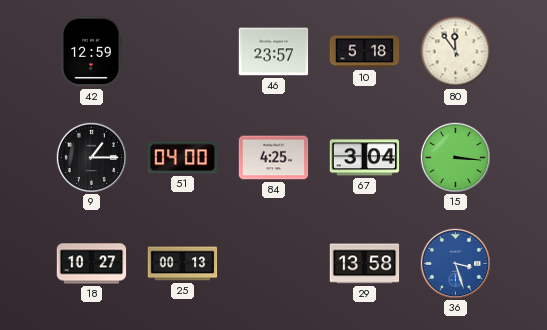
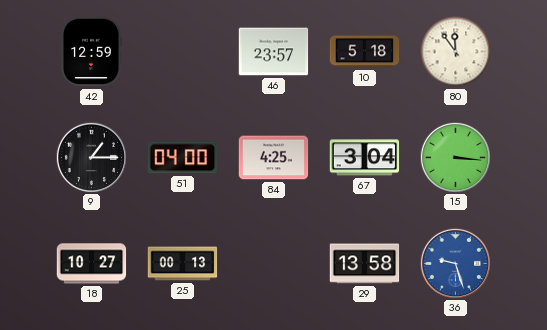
36: 3:27 -> 9:27
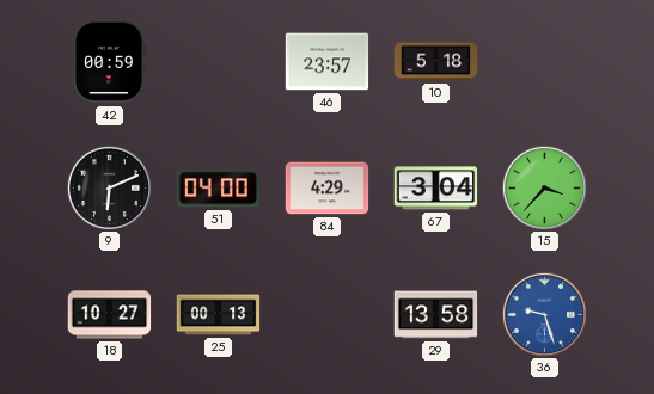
42: 12:59 -> 00:59
80: 11:54 -> none
9: 1:15 -> 6:11
84: 4:25 -> 4:29
15: 3:16 -> 3:37
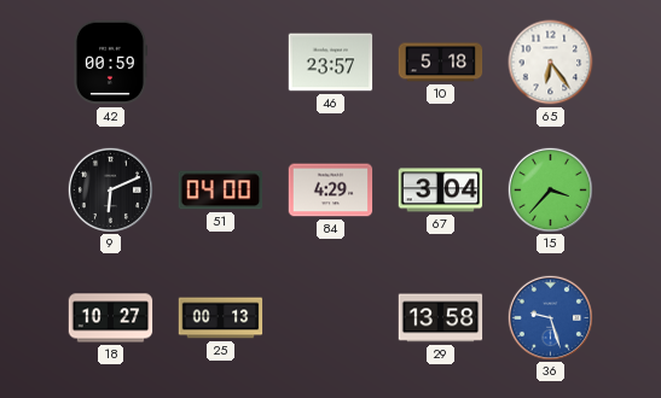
65: none -> 6:24
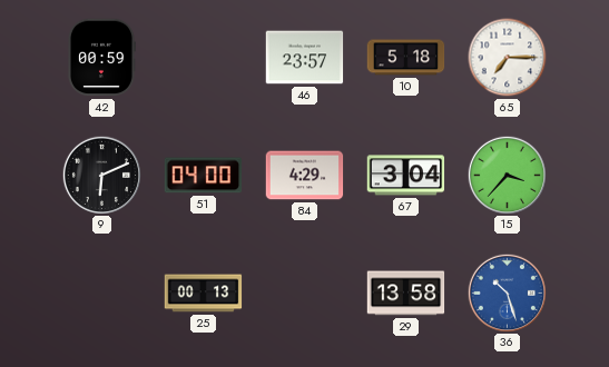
65: 6:24 -> 7:15
18: 10:27 -> none
36: 9:27 -> 10:27
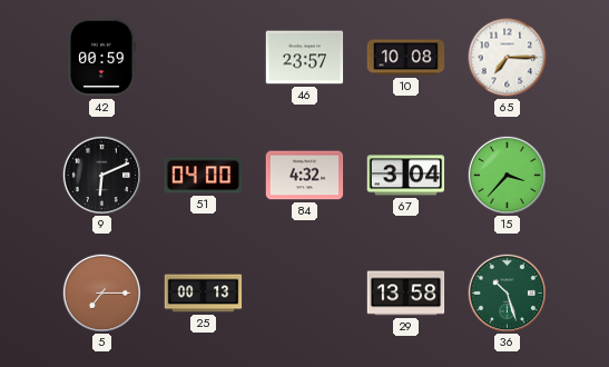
10: 5:18 -> 10:08
84: 4:29 -> 4:32
5: none -> 7:15
36 dial: blue -> green
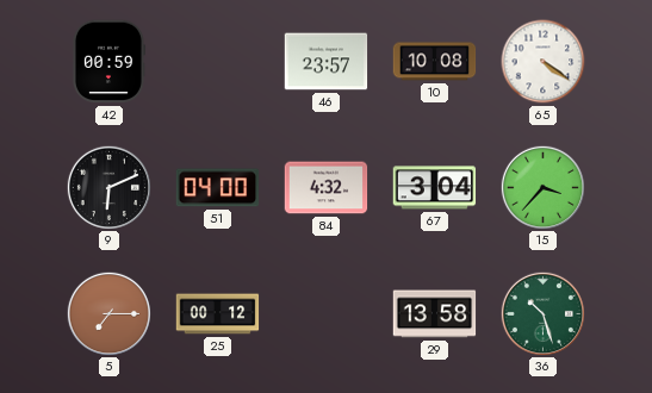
65: 7:15 -> 4:21
25: 00:13 -> 00:12
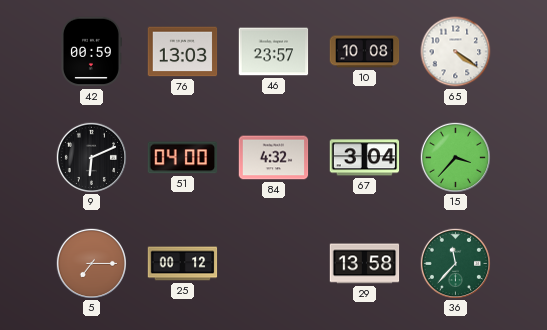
76: none -> 13:03
36: 10:27 -> 11:37
